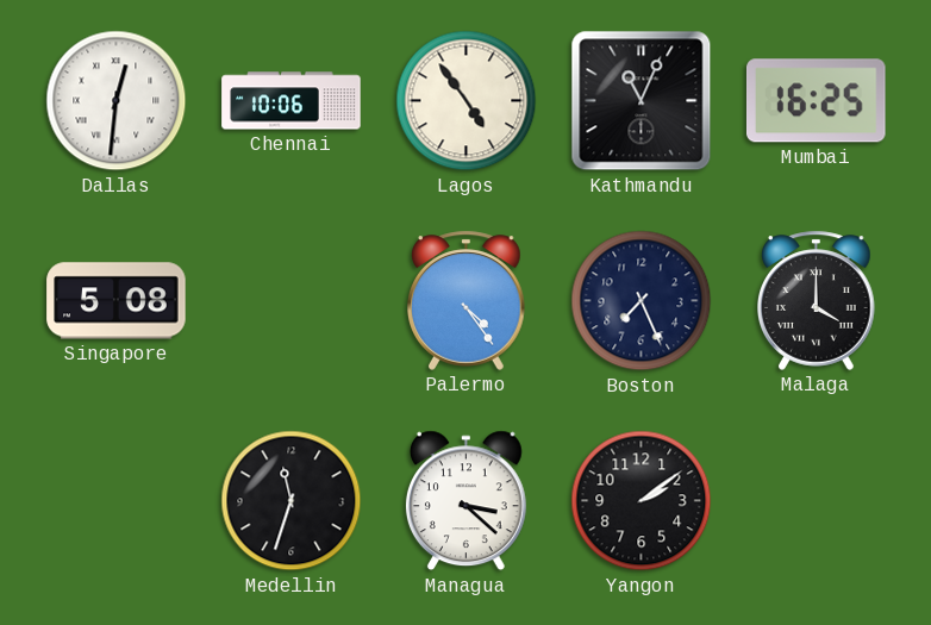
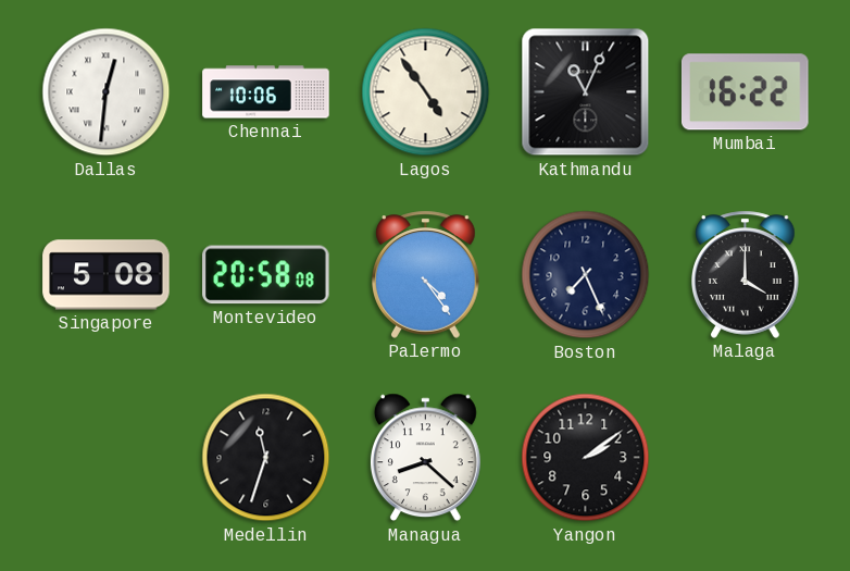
Mumbai: 16:25 -> 16:22
Montevideo: none -> 20:58
Managua: 3:22 -> 8:22
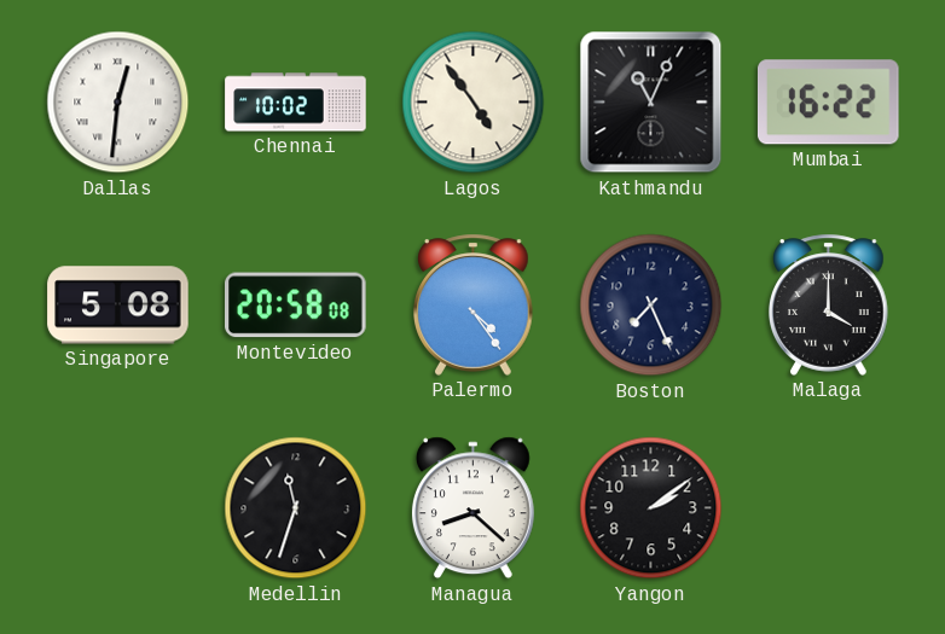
Chennai: 10:06 -> 10:02
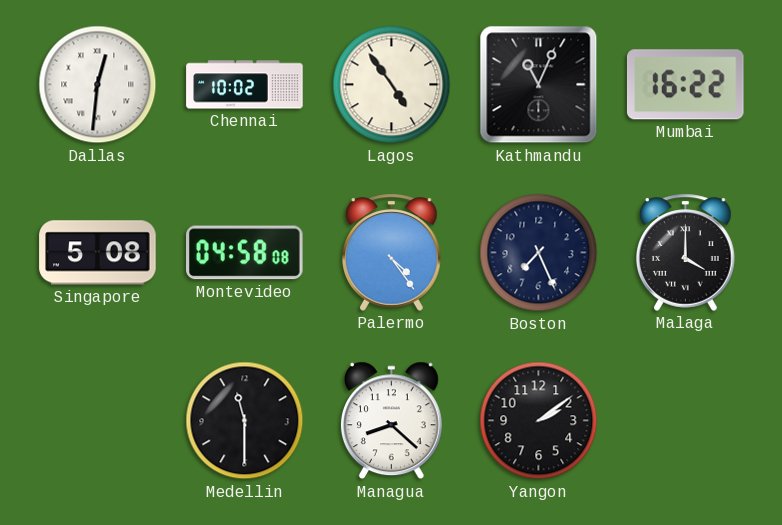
Montevideo: 20:58 -> 04:58
Medellin: 11:33 -> 11:30
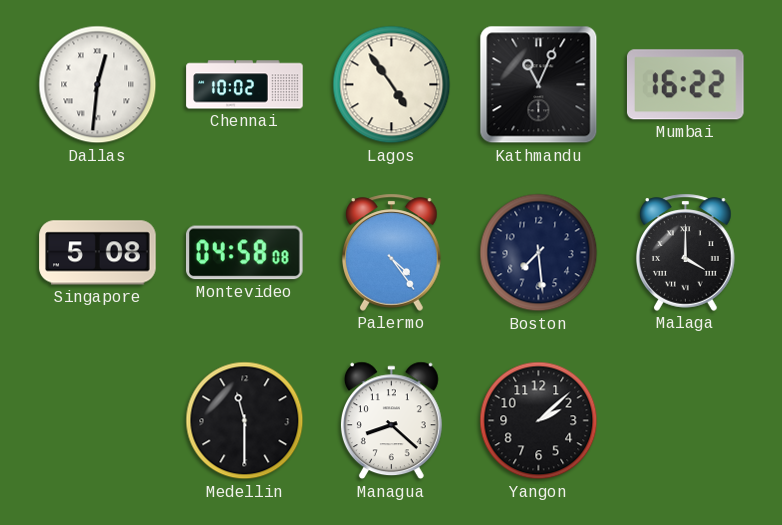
Boston: 7:26 -> 7:29
Yangon: 2:09 -> 2:08
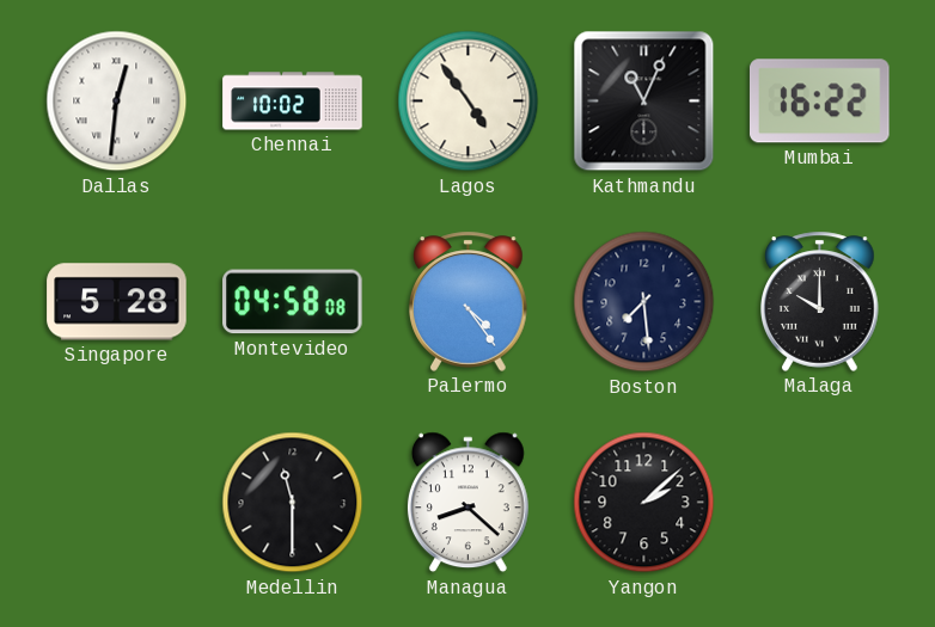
Singapore: 5:08 -> 5:28
Malaga: 4:00 -> 10:00
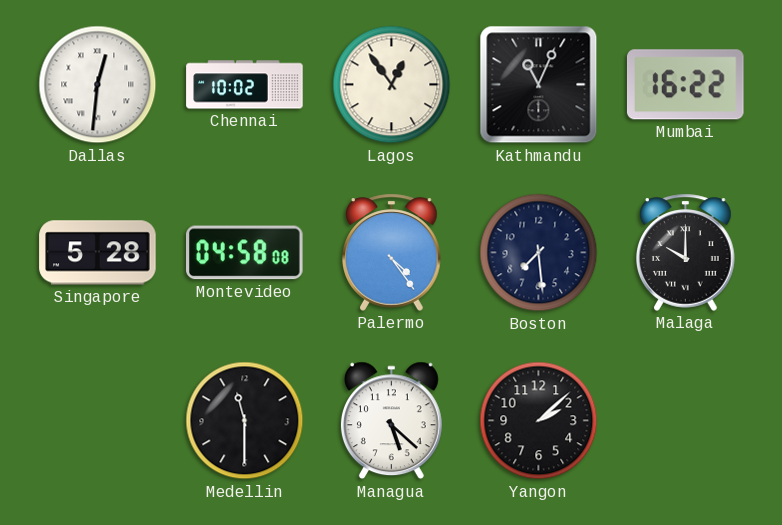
Lagos: 4:54 -> 12:54
Managua: 8:22 -> 5:22
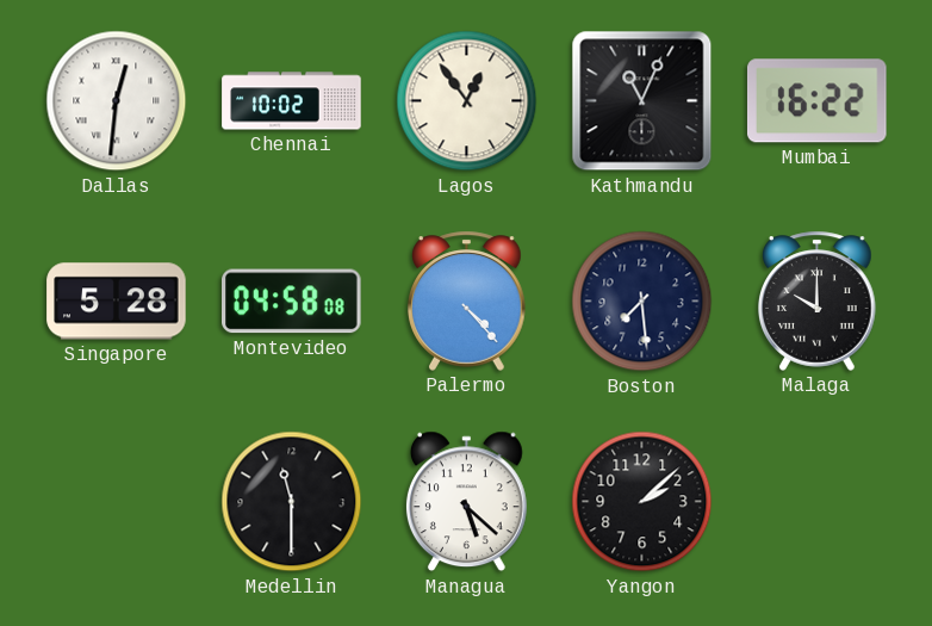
Palermo: 4:24 -> 4:23
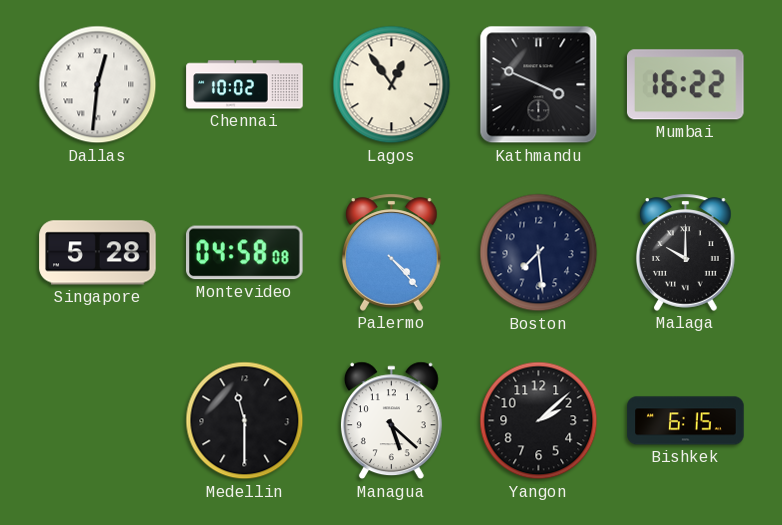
Kathmandu: 11:04 -> 3:49
Bishkek: none -> 6:15
